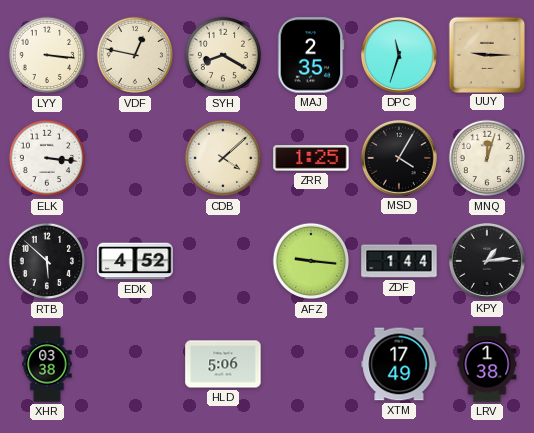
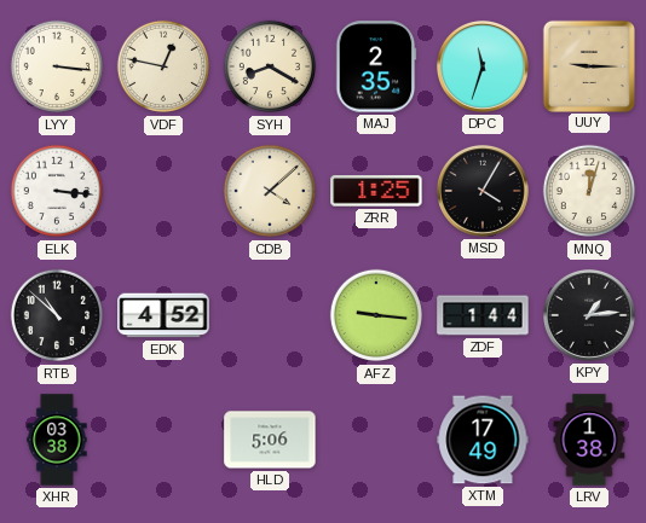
RTB: 5:52 -> 10:52
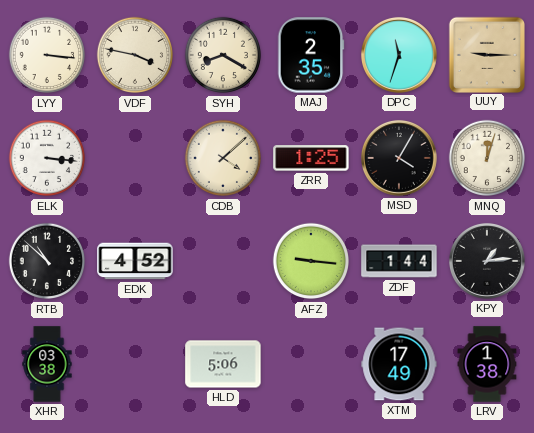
VDF: 12:47 -> 3:47
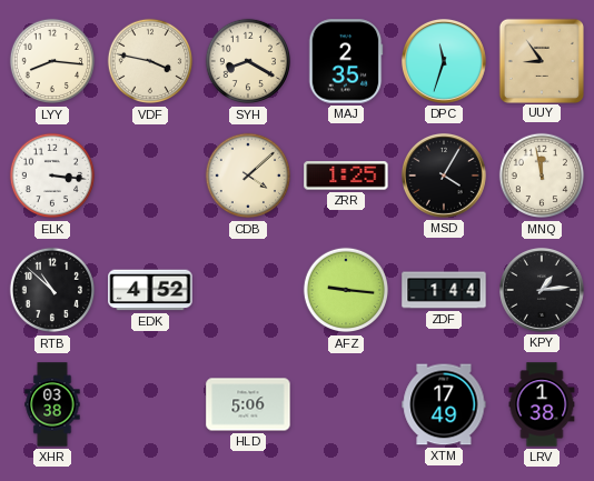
LYY: 3:16 -> 8:16
UUY: 9:15 -> 8:54
MNQ: 12:03 -> 11:58
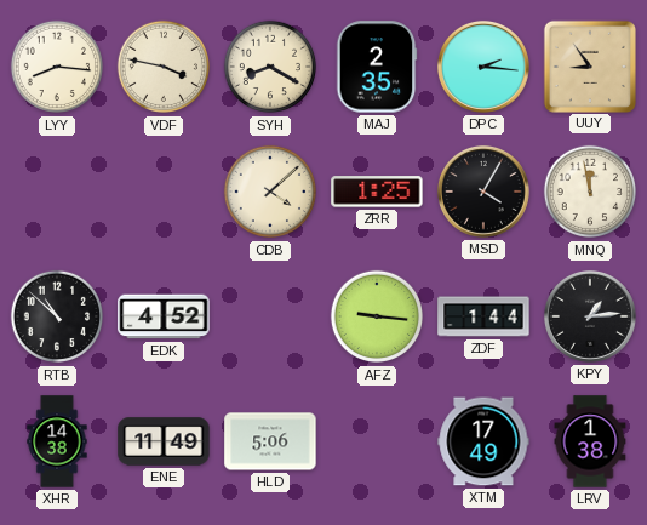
DPC: 11:33 -> 2:16
ELK: 3:16 -> none
XHR: 03:38 -> 14:38
ENE: none -> 11:49
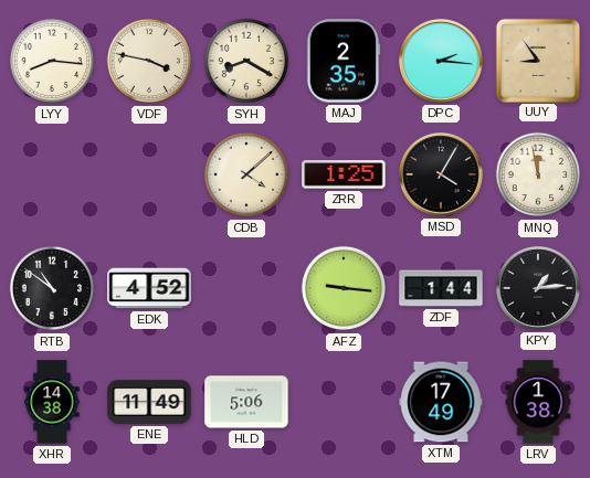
RTB: 10:52 -> 10:51
